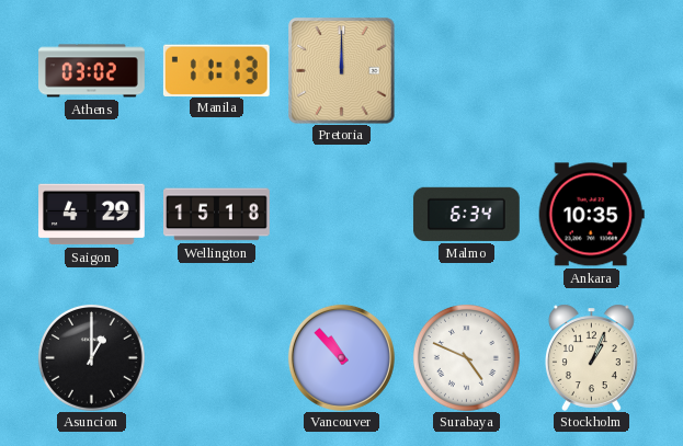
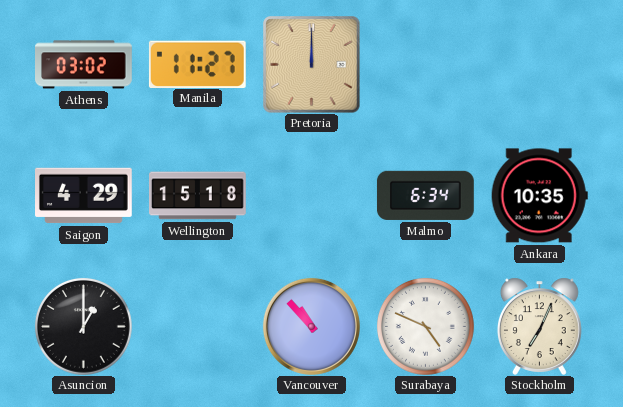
Manila: 11:13 -> 11:27
Stockholm: 1:04 -> 7:04
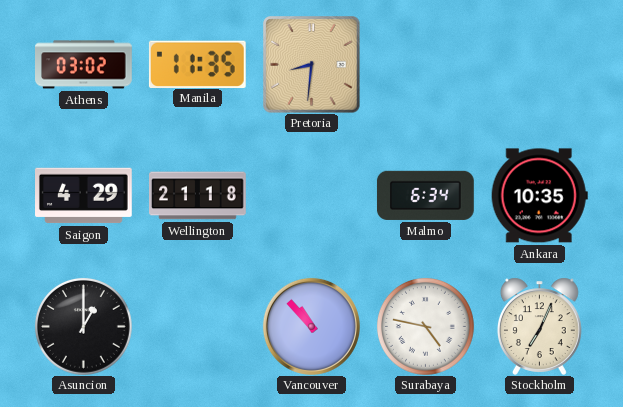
Manila: 11:27 -> 11:35
Pretoria: 12:00 -> 8:31
Wellington: 15:18 -> 21:18
Surabaya: 4:49 -> 4:47
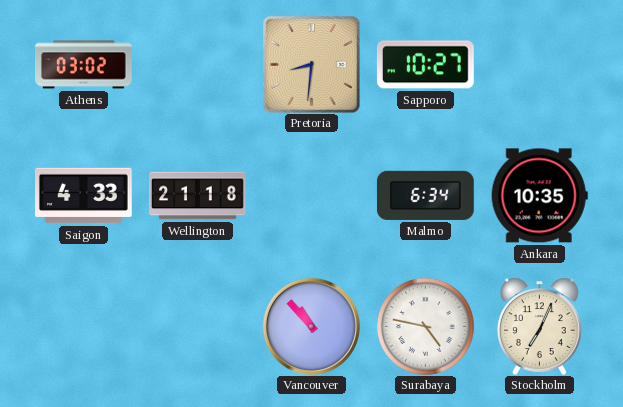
Manila: 11:35 -> none
Sapporo: none -> 10:27
Saigon: 4:29 -> 4:33
Asuncion: 1:00 -> none
